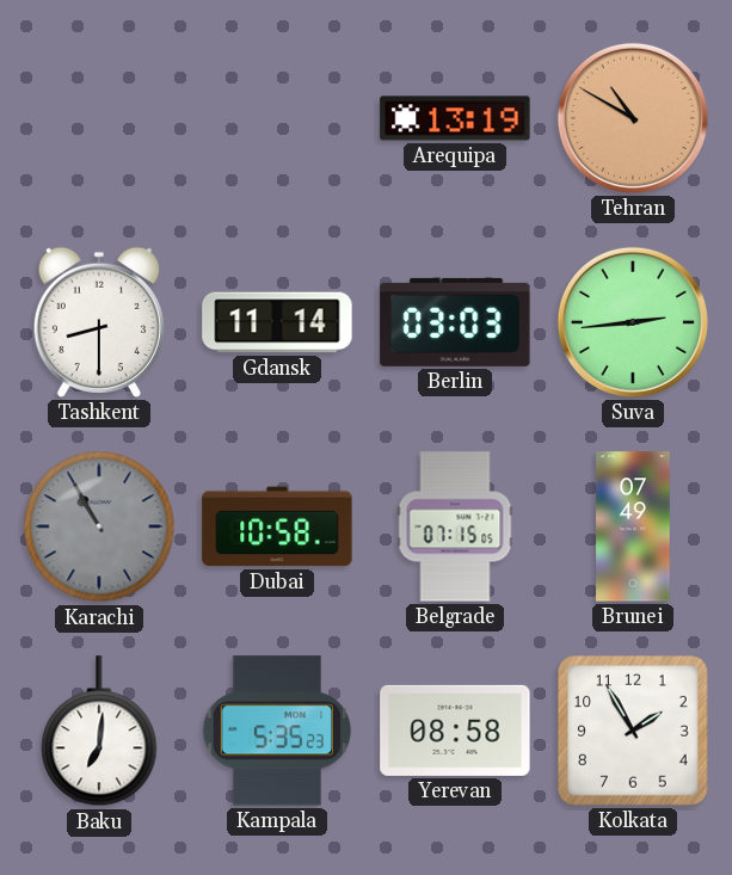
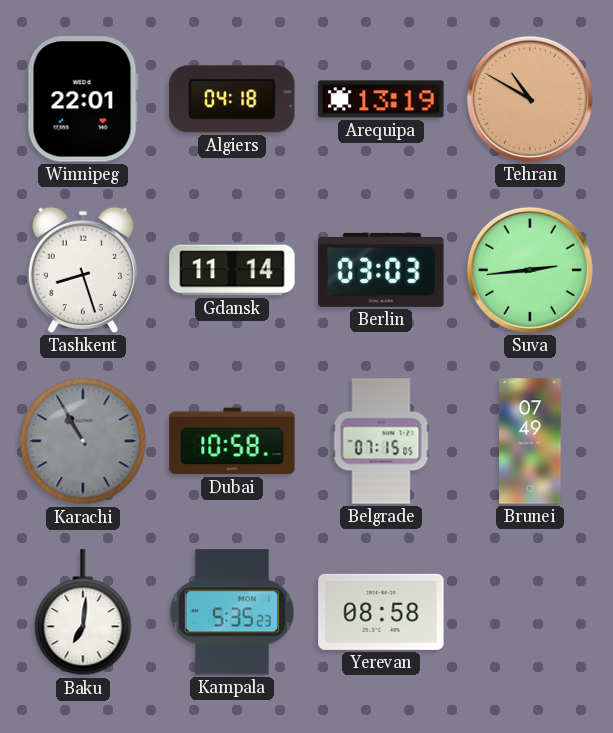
Winnipeg: none -> 22:01
Algiers: none -> 04:18
Tashkent: 8:30 -> 8:27
Kolkata: 1:55 -> none
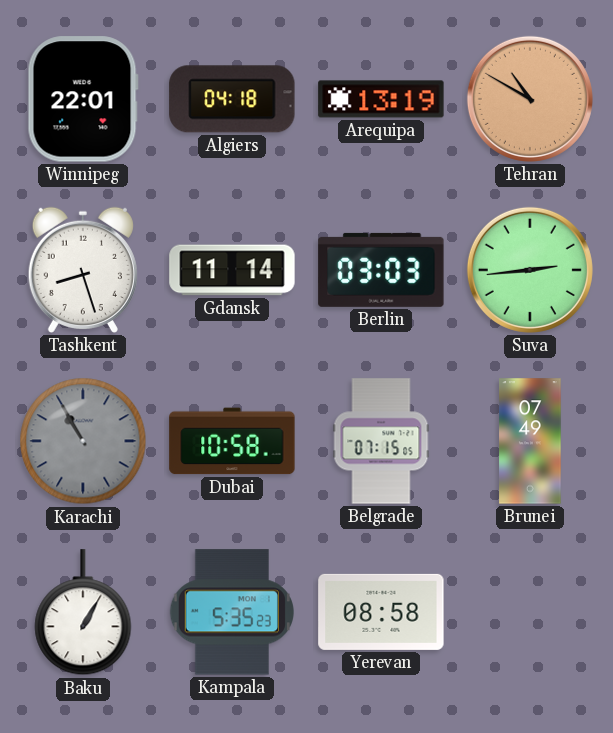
Baku: 7:01 -> 1:05
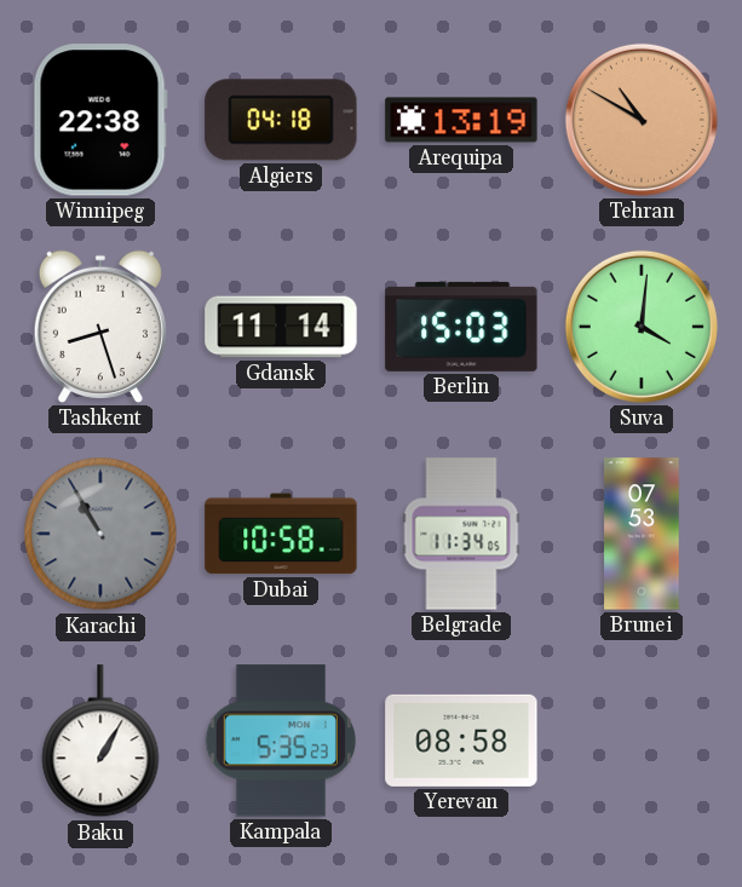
Winnipeg: 22:01 -> 22:38
Berlin: 03:03 -> 15:03
Suva: 2:44 -> 4:01
Belgrade: 07:15 -> 11:34
Brunei: 07:49 -> 07:53
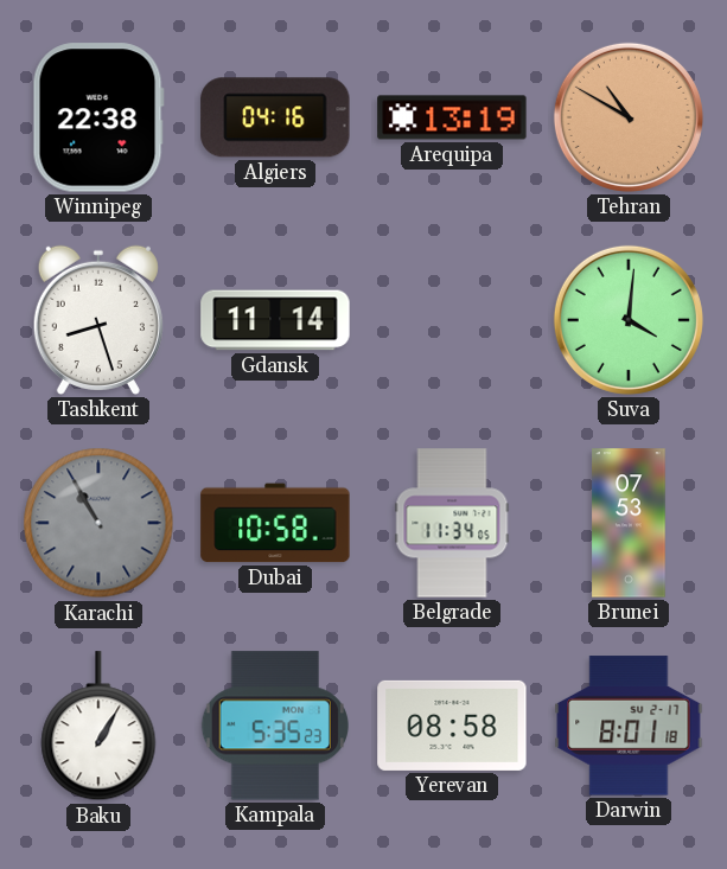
Algiers: 04:18 -> 04:16
Berlin: 15:03 -> none
Darwin: none -> 8:01
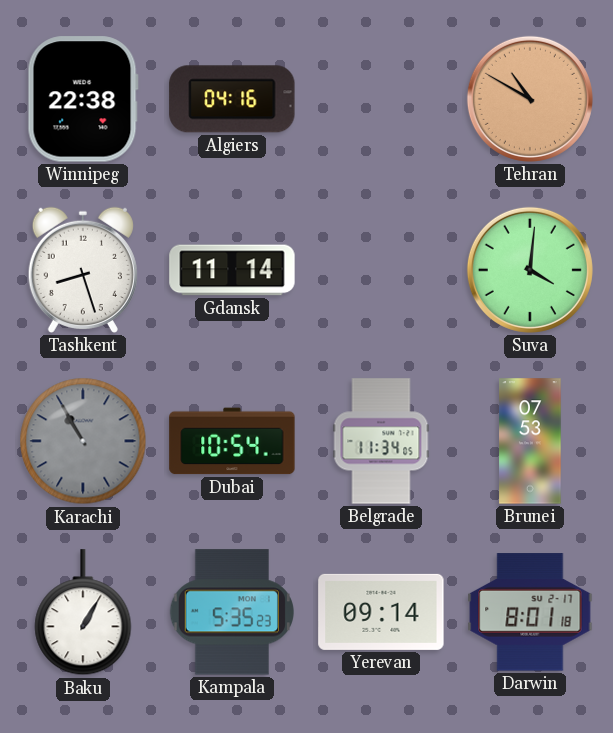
Arequipa: 13:19 -> none
Dubai: 10:58 -> 10:54
Yerevan: 08:58 -> 09:14
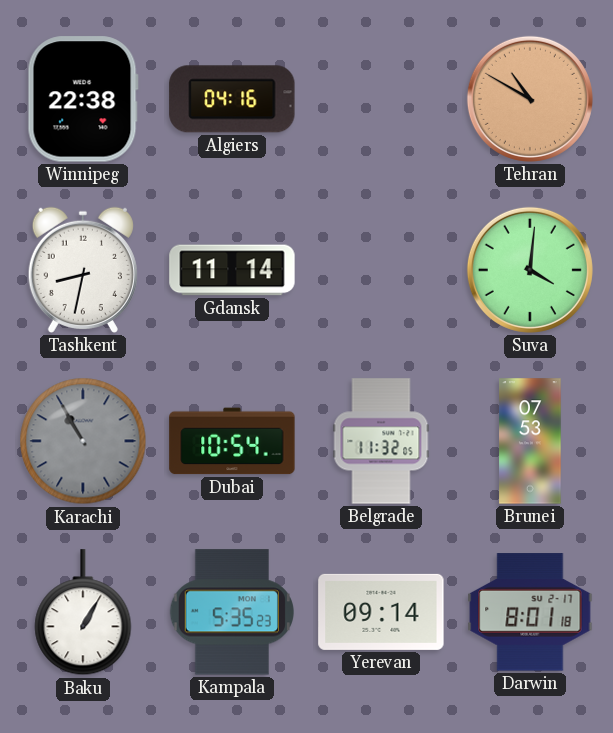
Tashkent: 8:27 -> 8:32
Belgrade: 11:34 -> 11:32
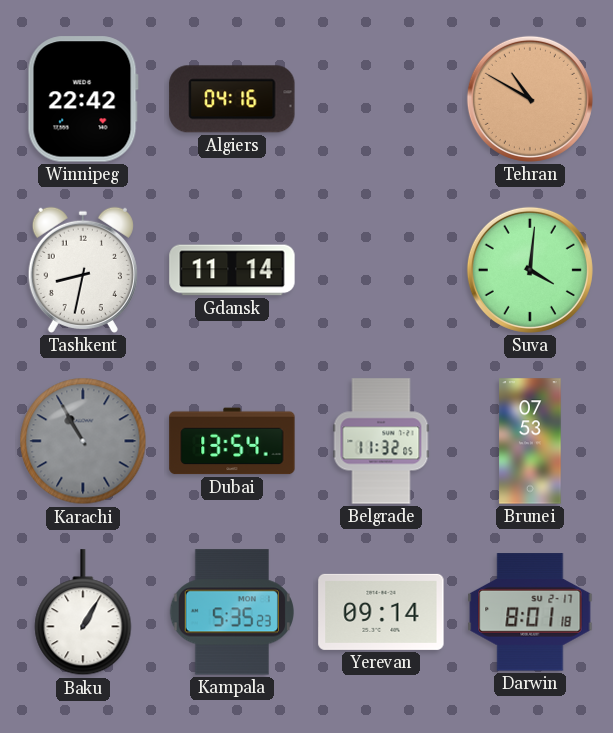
Winnipeg: 22:38 -> 22:42
Dubai: 10:54 -> 13:54
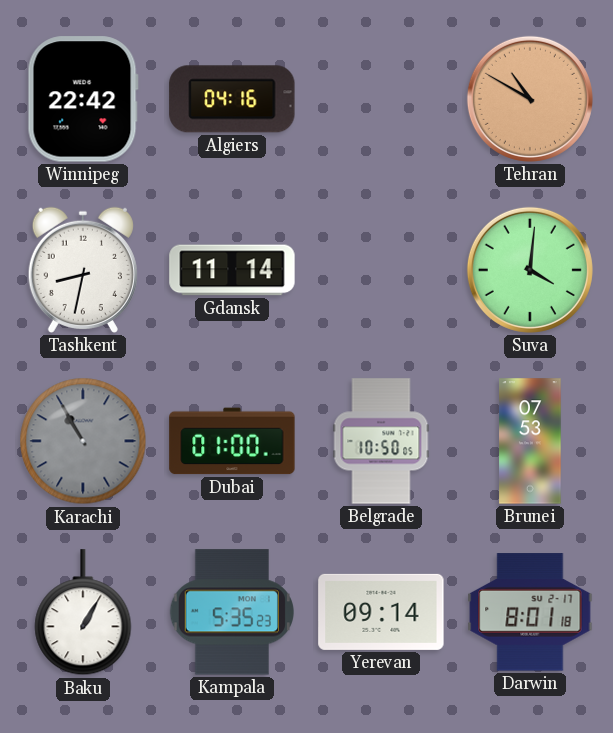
Dubai: 13:54 -> 01:00
Belgrade: 11:32 -> 10:50
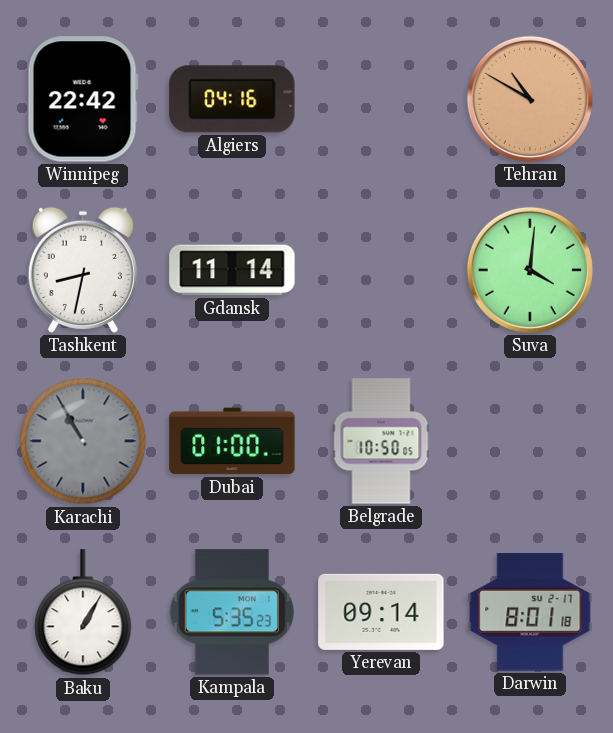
Brunei: 07:53 -> none
